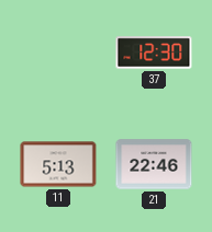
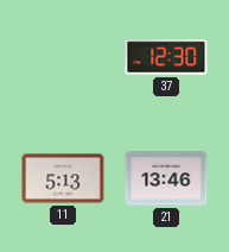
21: 22:46 -> 13:46
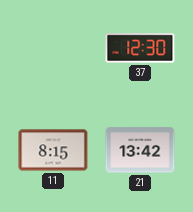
11: 5:13 -> 8:15
21: 13:46 -> 13:42
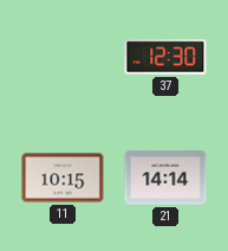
11: 8:15 -> 10:15
21: 13:42 -> 14:14
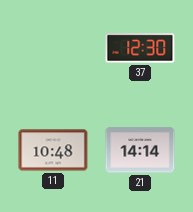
11: 10:15 -> 10:48
